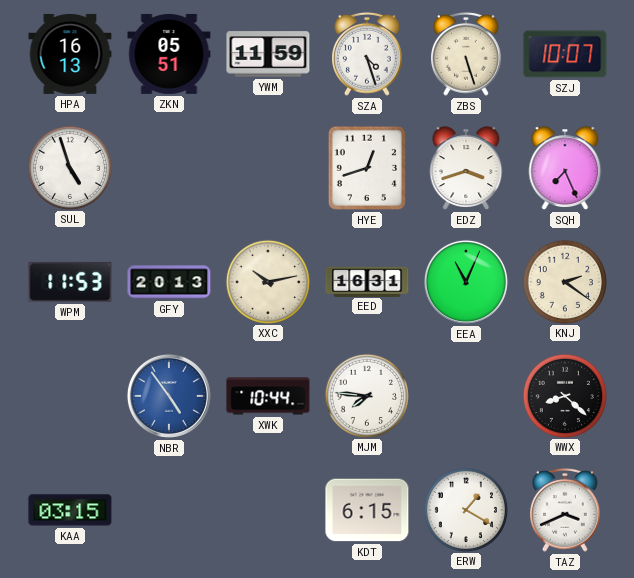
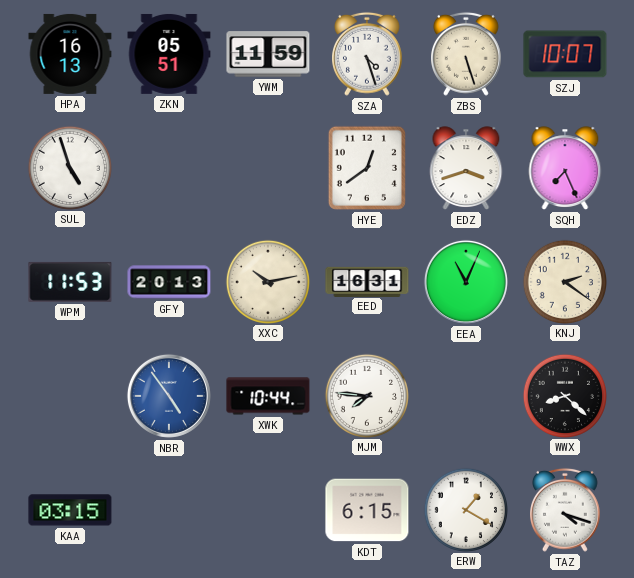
HYE: 12:42 -> 12:39
TAZ: 3:41 -> 4:18
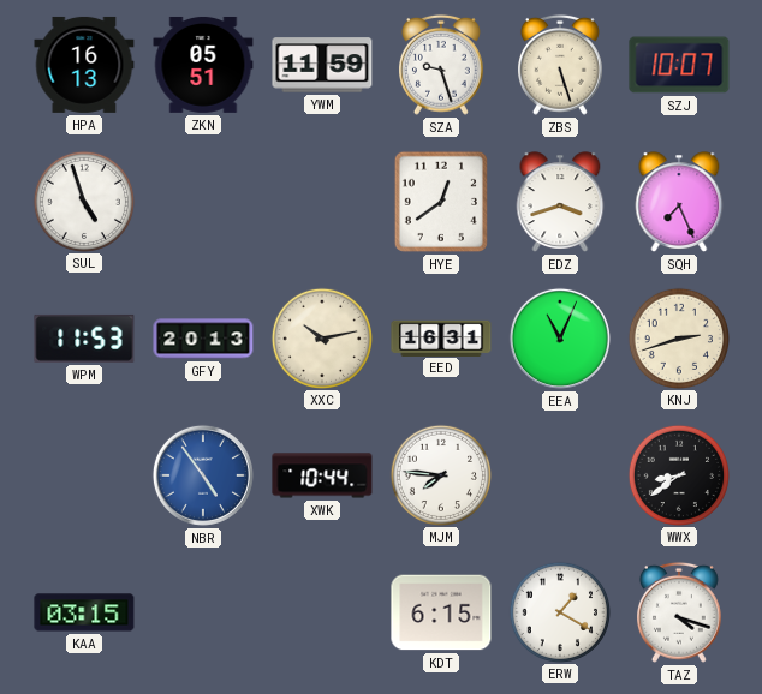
SZA: 4:27 -> 9:27
KNJ: 2:21 -> 2:42
WWX: 8:22 -> 8:39
